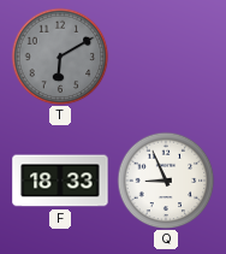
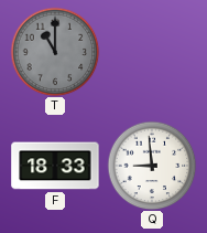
T: 6:10 -> 11:00
Q: 8:56 -> 8:59
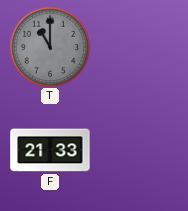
F: 18:33 -> 21:33
Q: 8:59 -> none
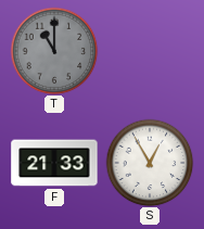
S: none -> 12:55
